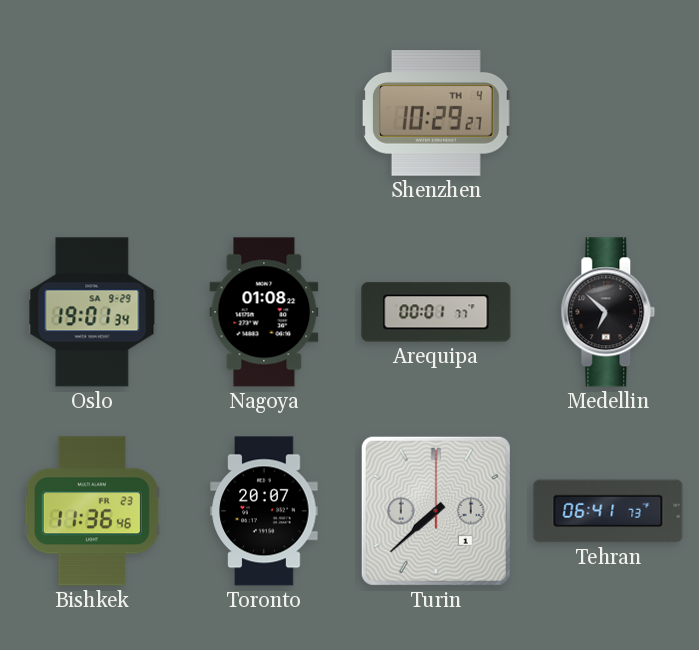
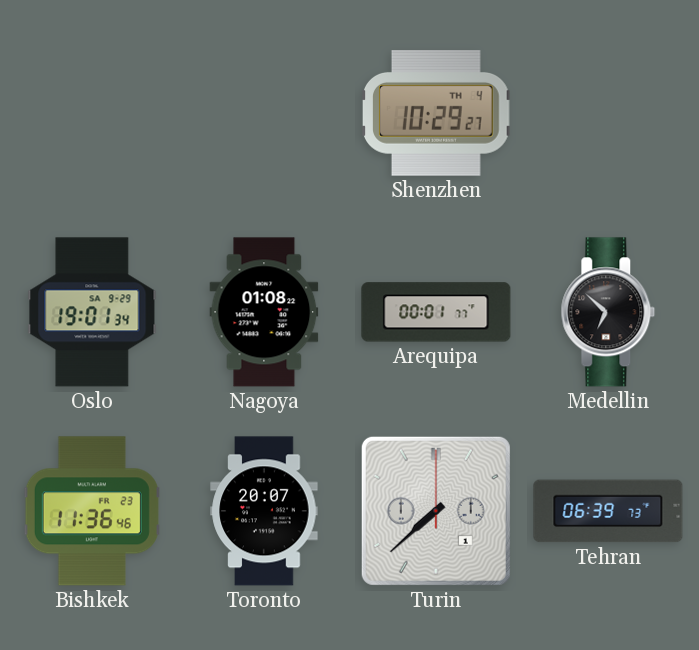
Tehran: 06:41 -> 06:39
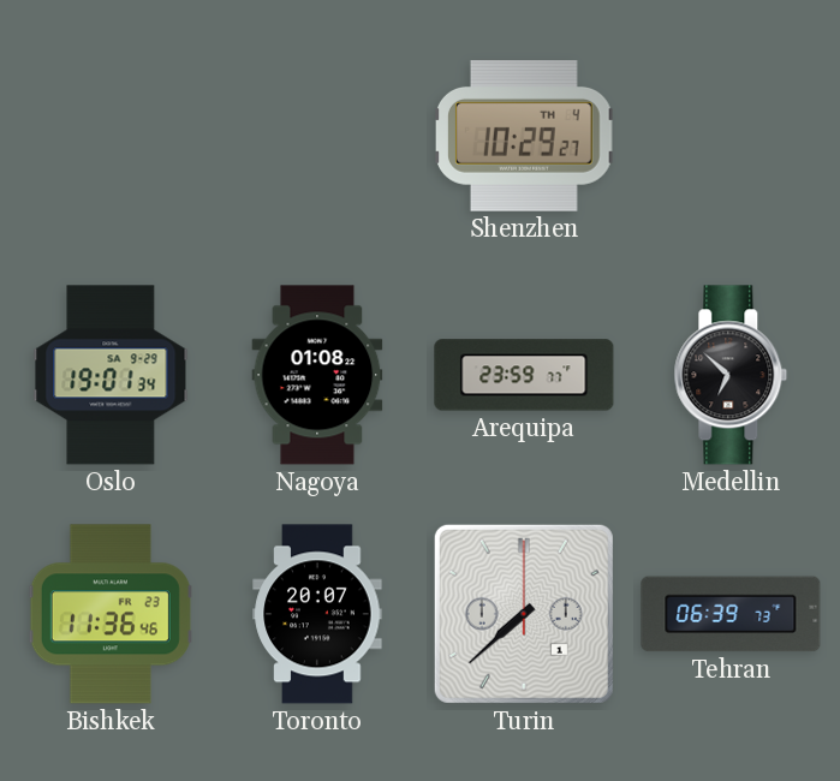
Arequipa: 00:01 -> 23:59
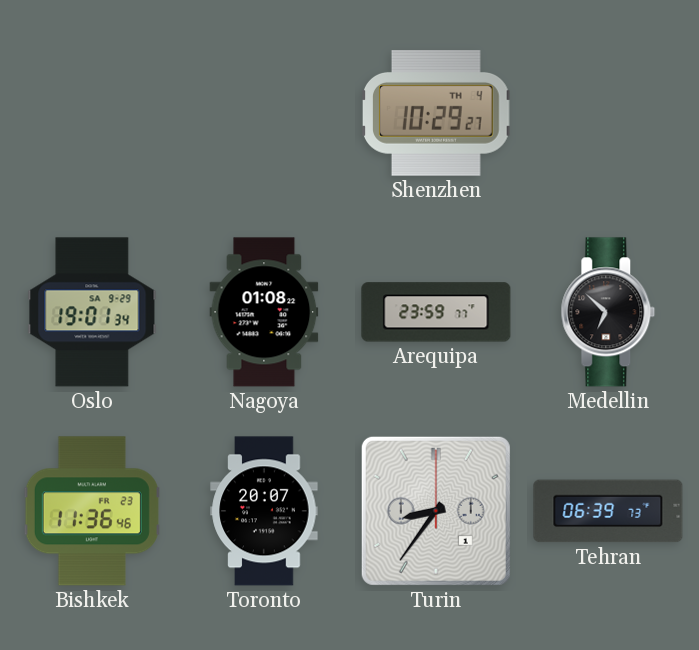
Turin: 7:38 -> 8:36
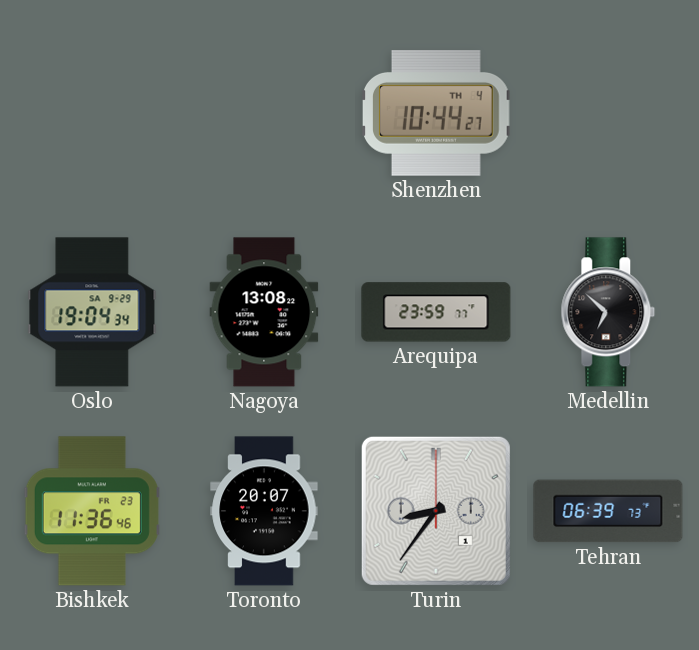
Shenzhen: 10:29 -> 10:44
Oslo: 19:01 -> 19:04
Nagoya: 01:08 -> 13:08
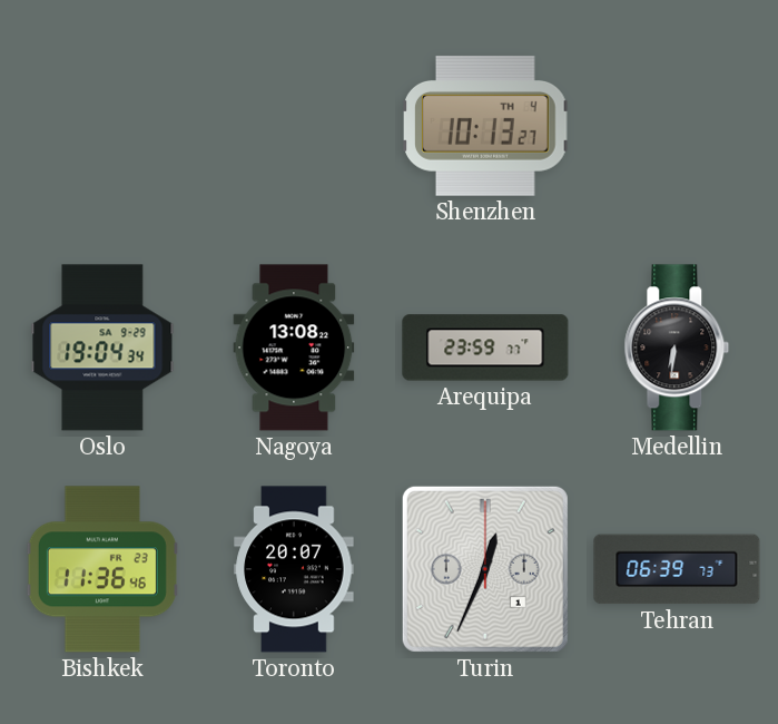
Shenzhen: 10:44 -> 10:13
Medellin: 6:52 -> 6:31
Turin: 8:36 -> 12:34
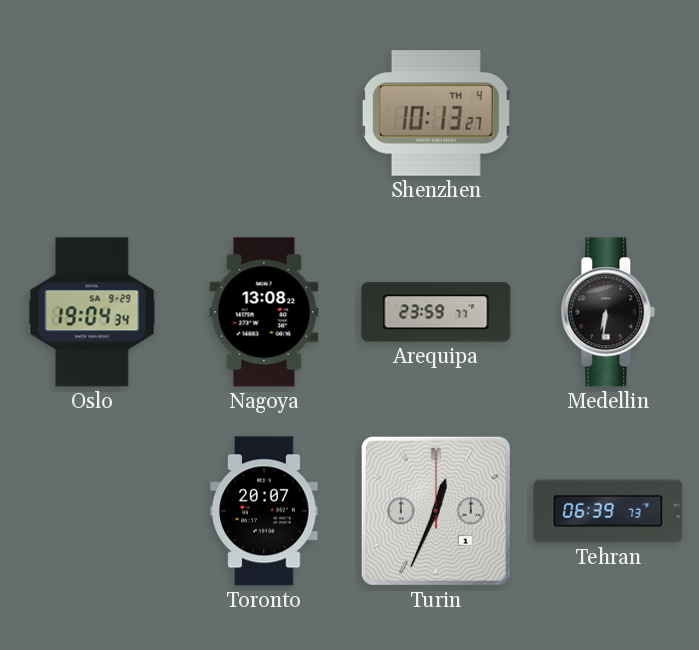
Bishkek: 11:36 -> none
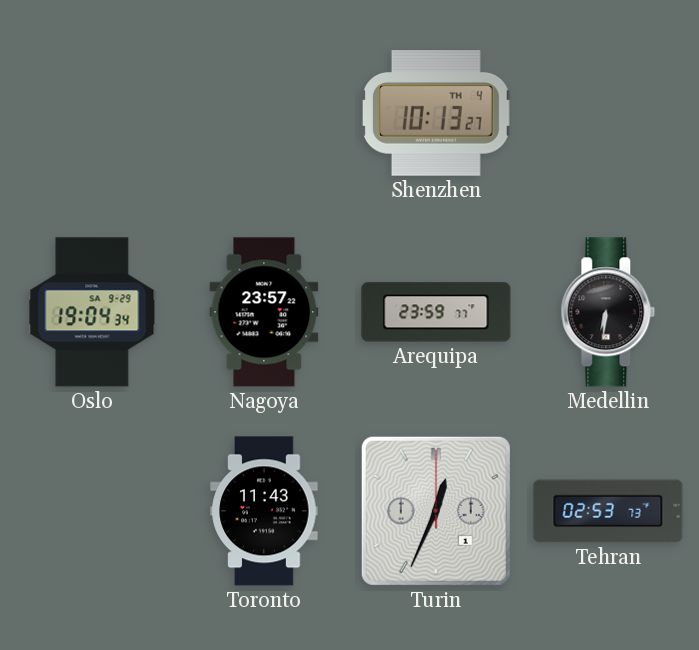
Nagoya: 13:08 -> 23:57
Toronto: 20:07 -> 11:43
Tehran: 06:39 -> 02:53
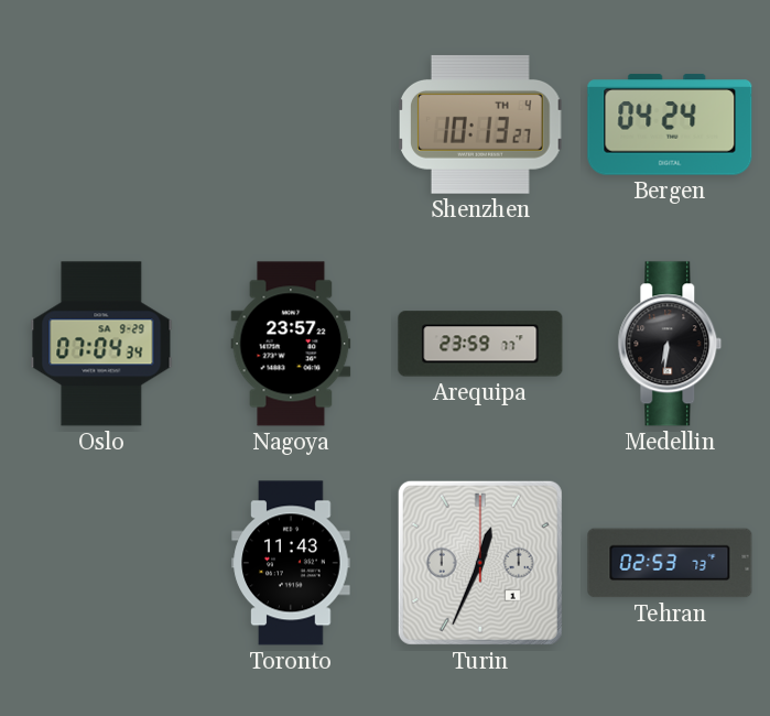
Bergen: none -> 04:24
Oslo: 19:04 -> 07:04
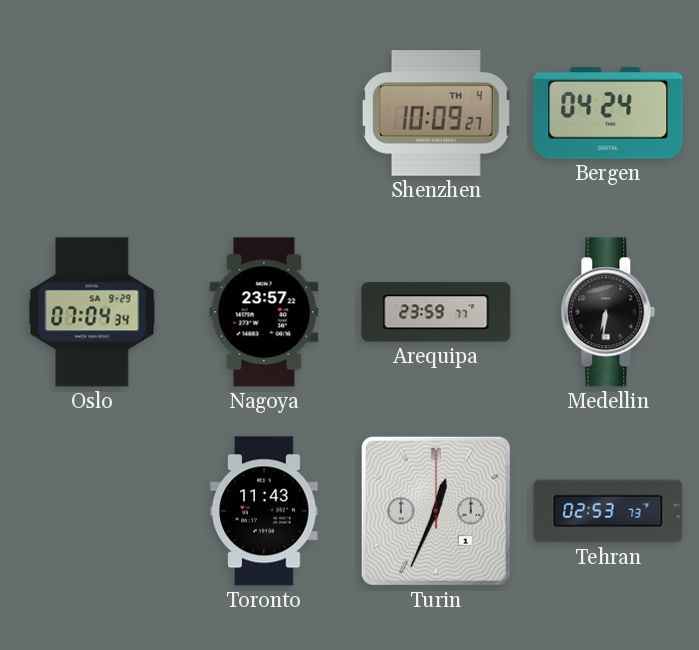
Shenzhen: 10:13 -> 10:09
